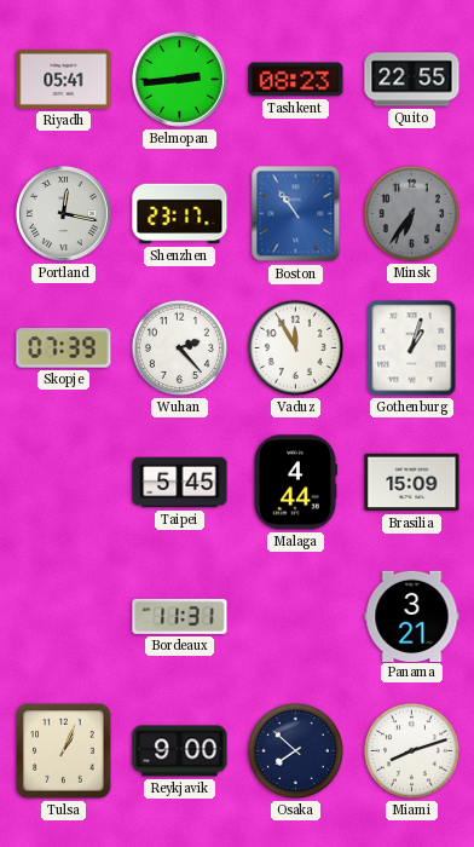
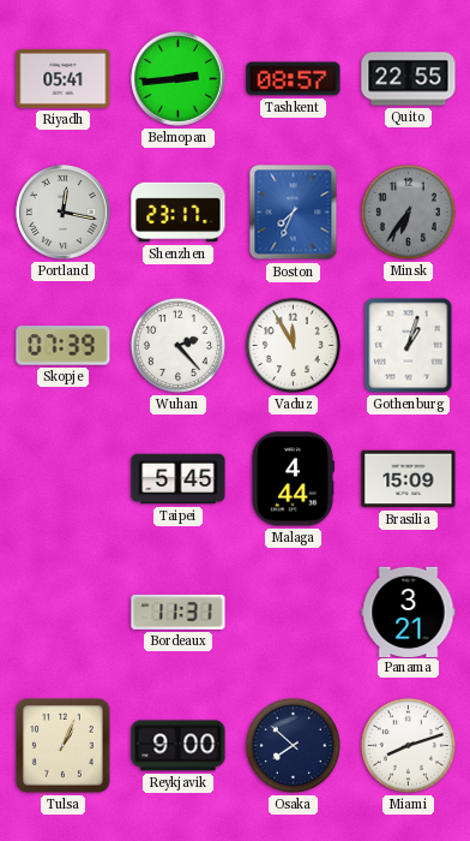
Tashkent: 08:23 -> 08:57
Boston: 10:54 -> 7:34
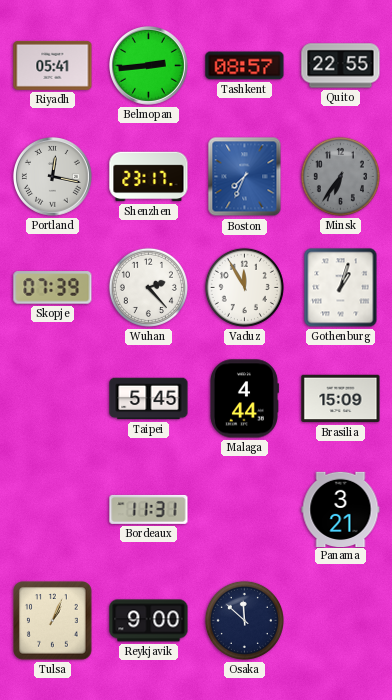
Osaka: 7:52 -> 11:52
Miami: 8:12 -> none
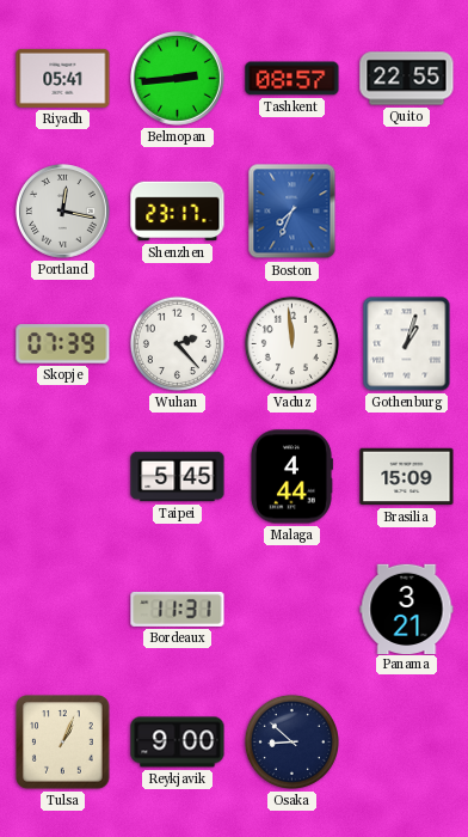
Minsk: 6:36 -> none
Vaduz: 11:55 -> 11:59
Osaka: 11:52 -> 8:52
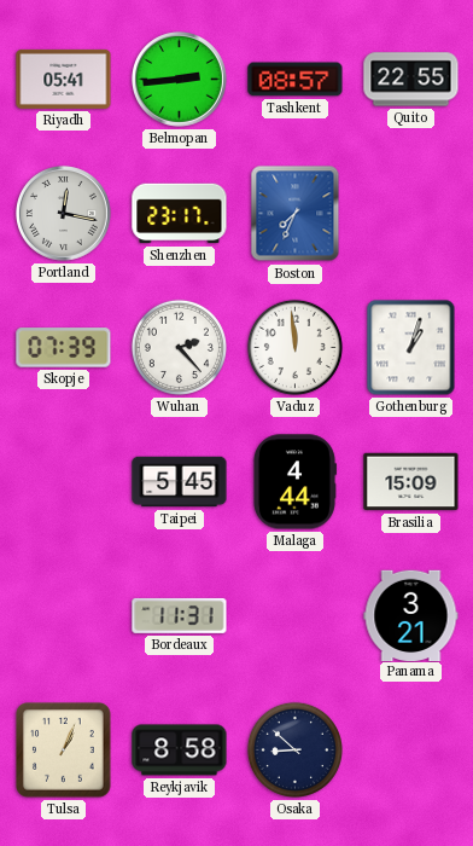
Reykjavik: 9:00 -> 8:58
